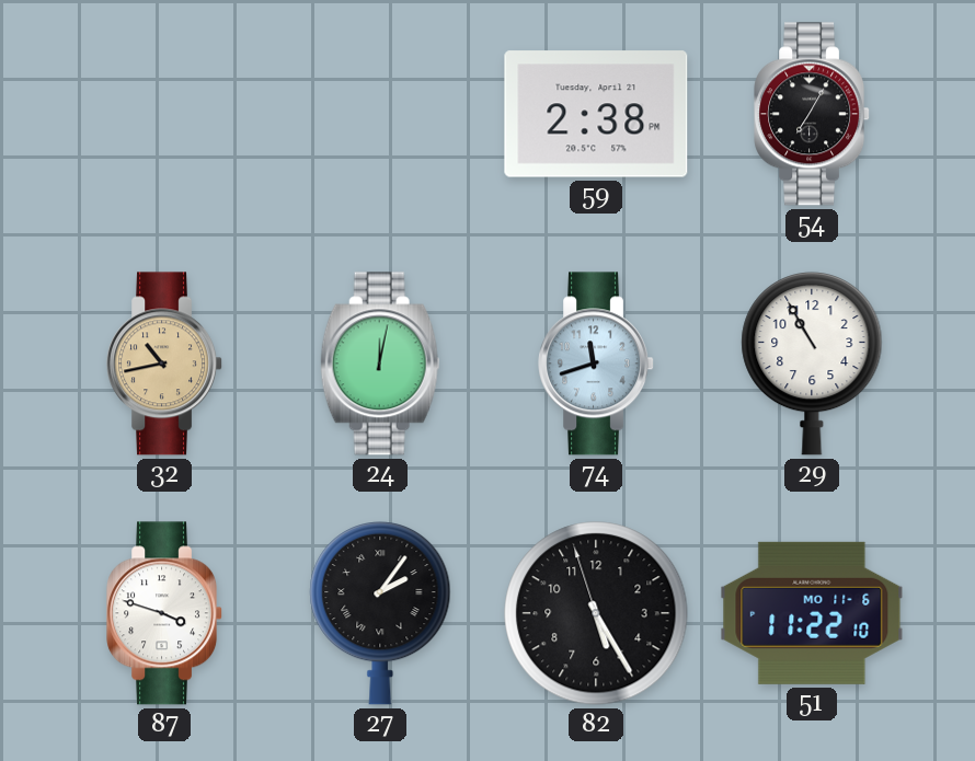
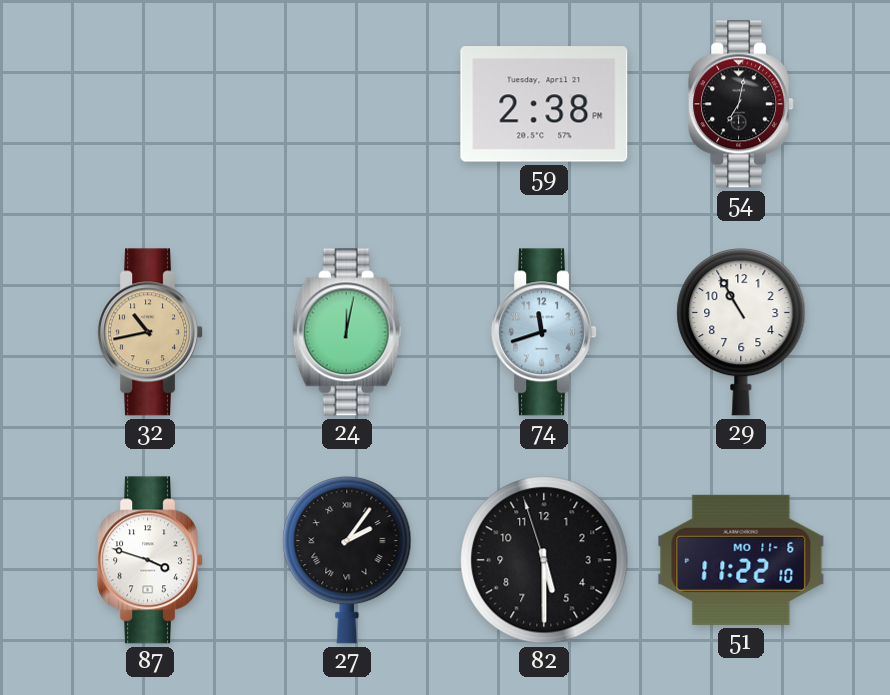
54: 7:05 -> 7:02
82: 5:24 -> 5:29
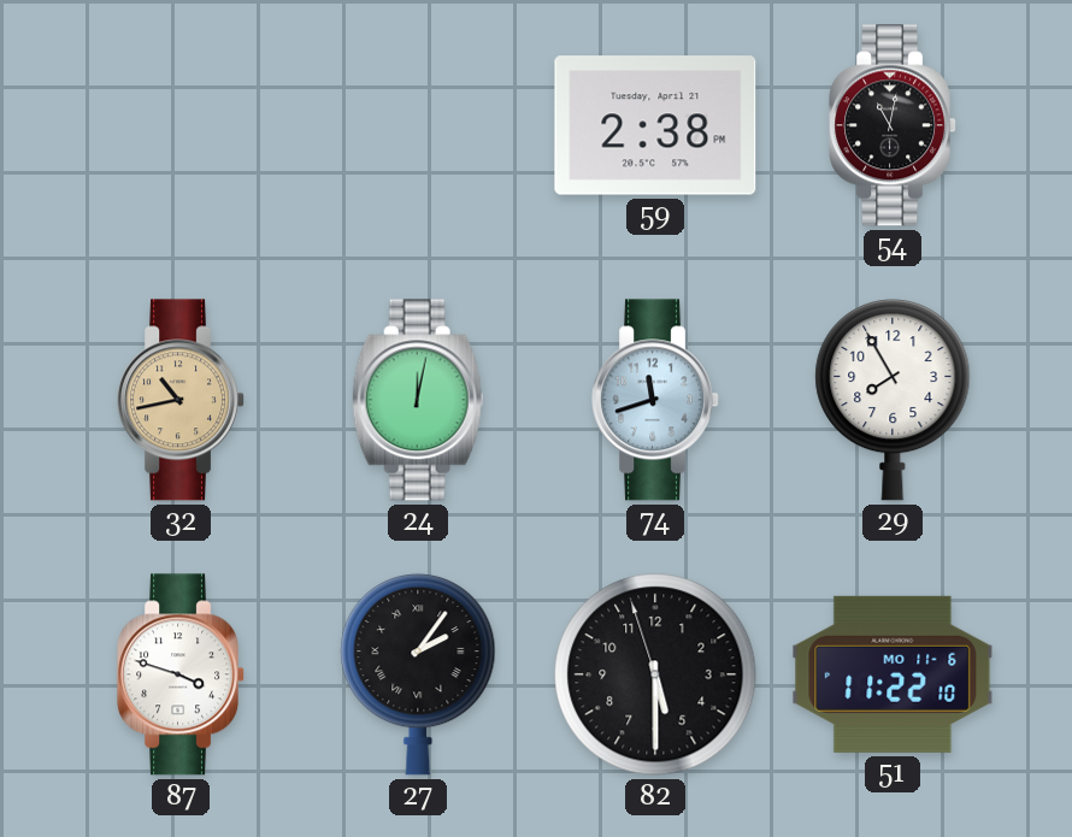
54: 7:02 -> 11:02
29: 10:55 -> 7:55
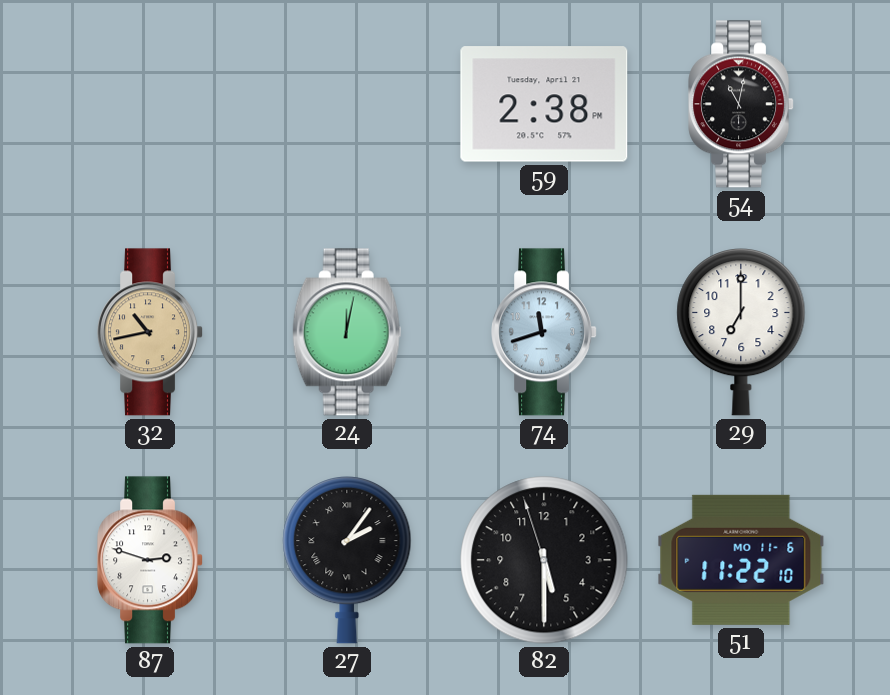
29: 7:55 -> 7:00
87: 3:48 -> 2:48
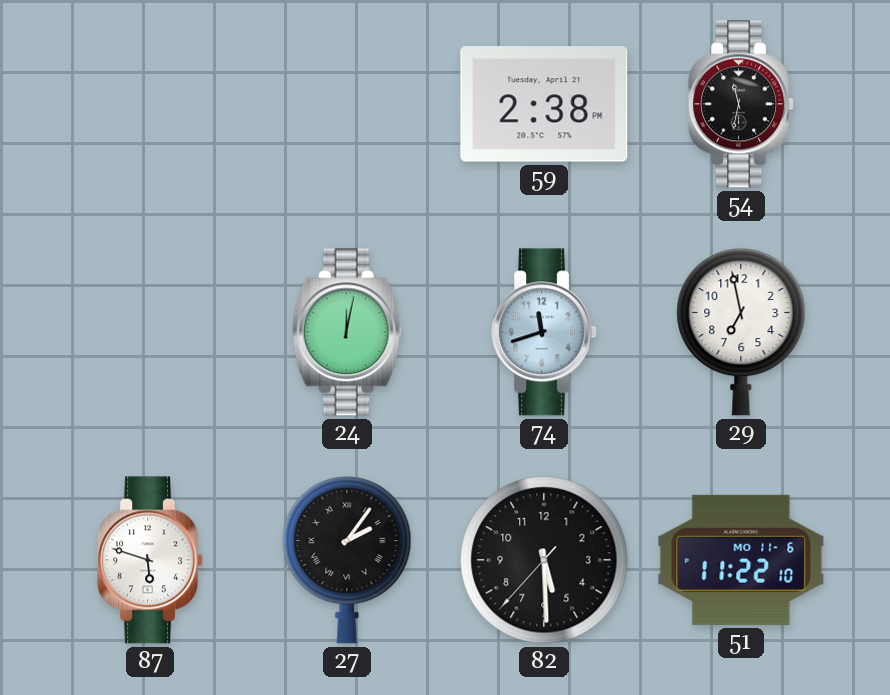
54: 11:02 -> 11:32
32: 10:43 -> none
29: 7:00 -> 6:58
87: 2:48 -> 5:48
82: 5:29:57 -> 5:29:37
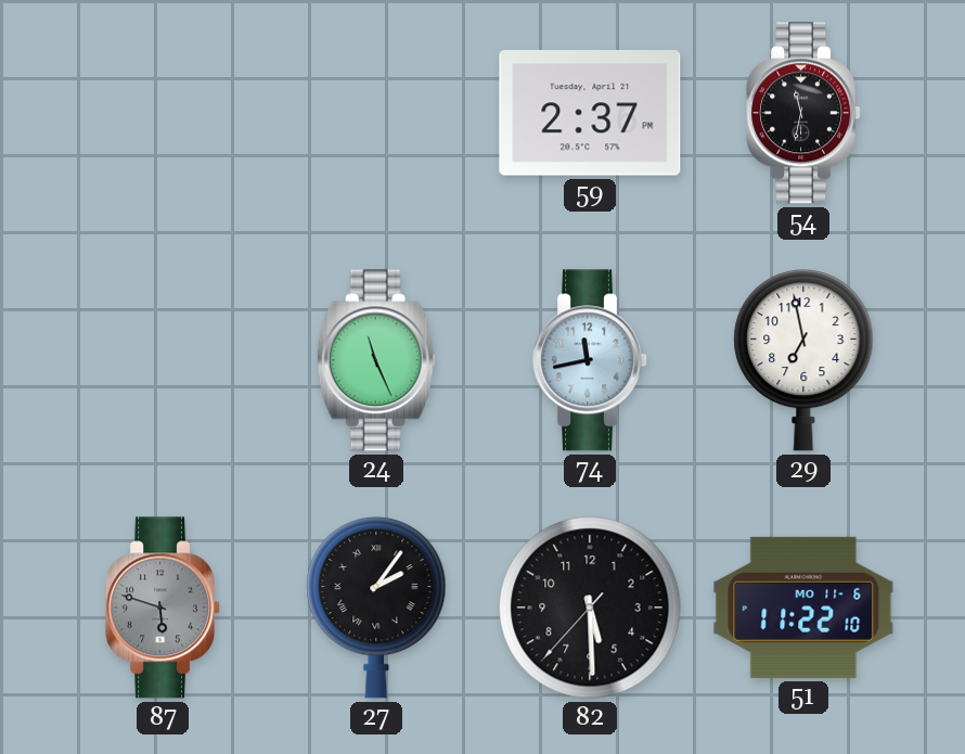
59: 2:38 -> 2:37
24: 12:02 -> 11:26
74: 11:42 -> 11:43
87 dial: white -> grey
